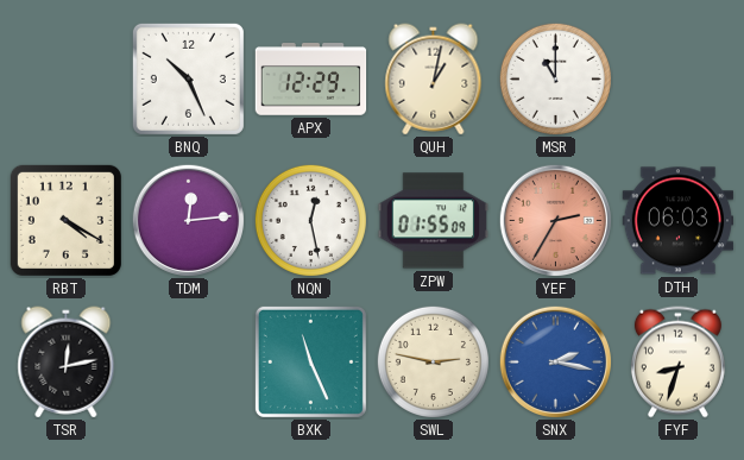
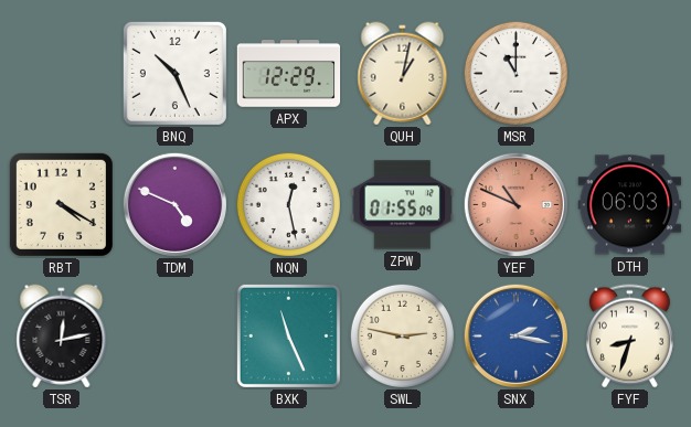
TDM: 12:14 -> 4:49
YEF: 2:35 -> 10:49
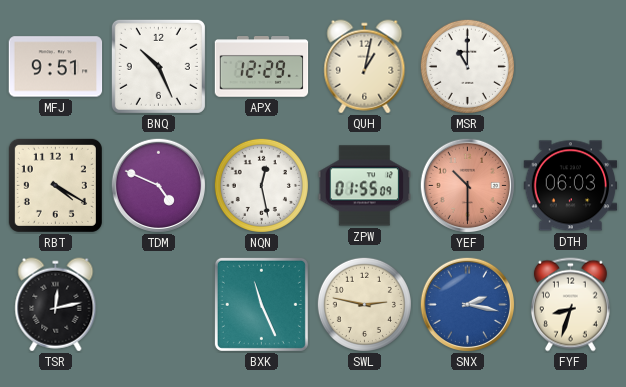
MFJ: none -> 9:51
YEF: 10:49 -> 10:30
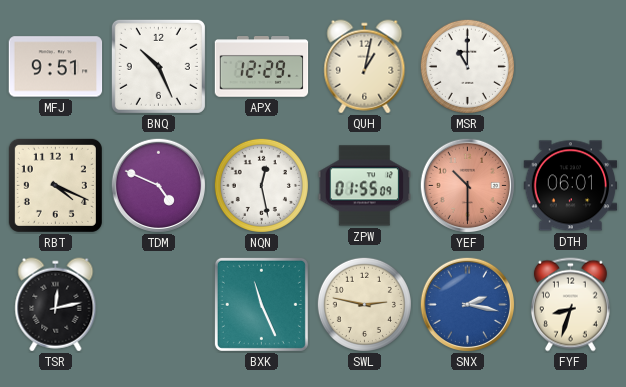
RBT: 4:20 -> 4:19
DTH: 06:03 -> 06:01
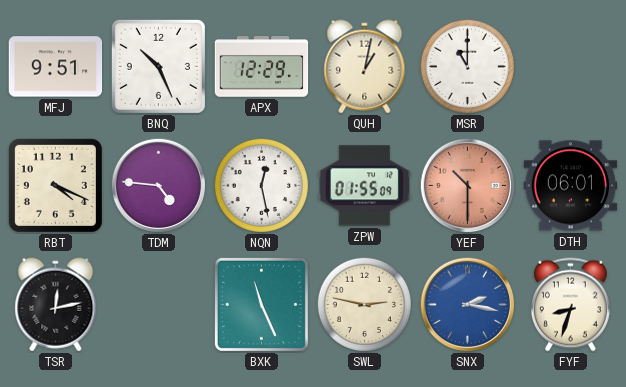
TDM: 4:49 -> 4:46
